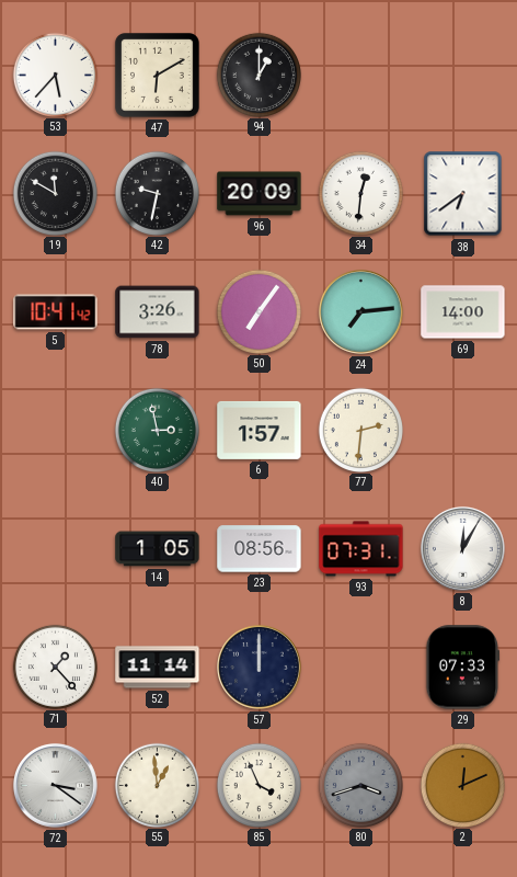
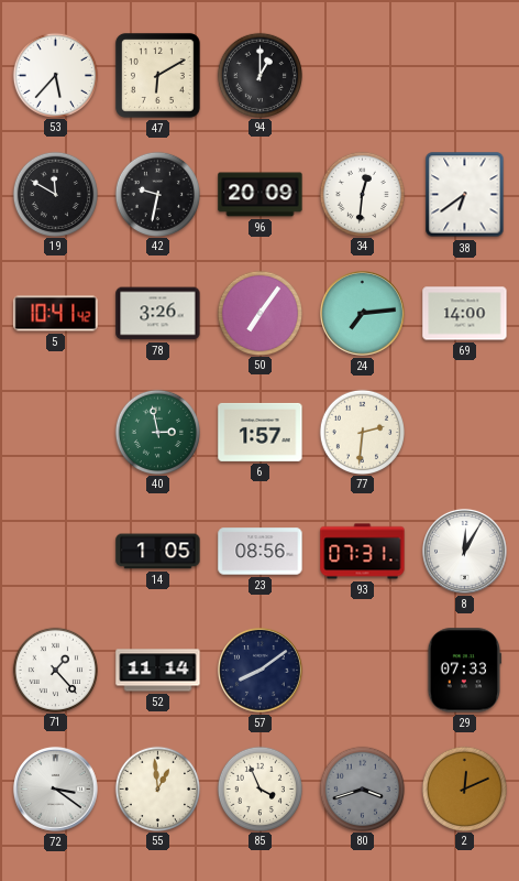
57: 12:00 -> 8:09
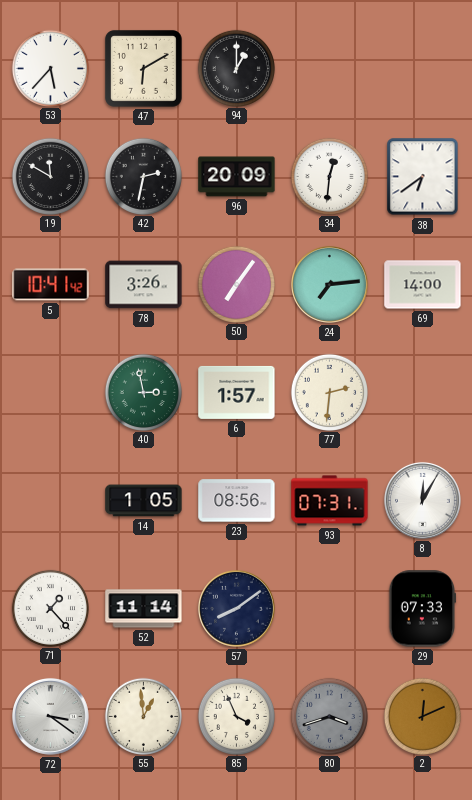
42: 9:32 -> 2:32
